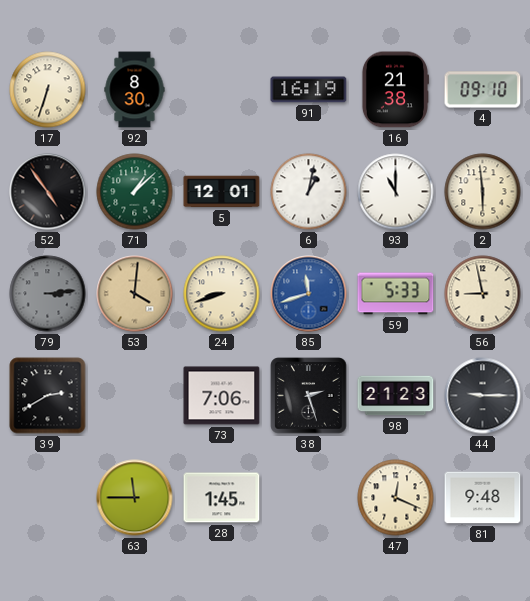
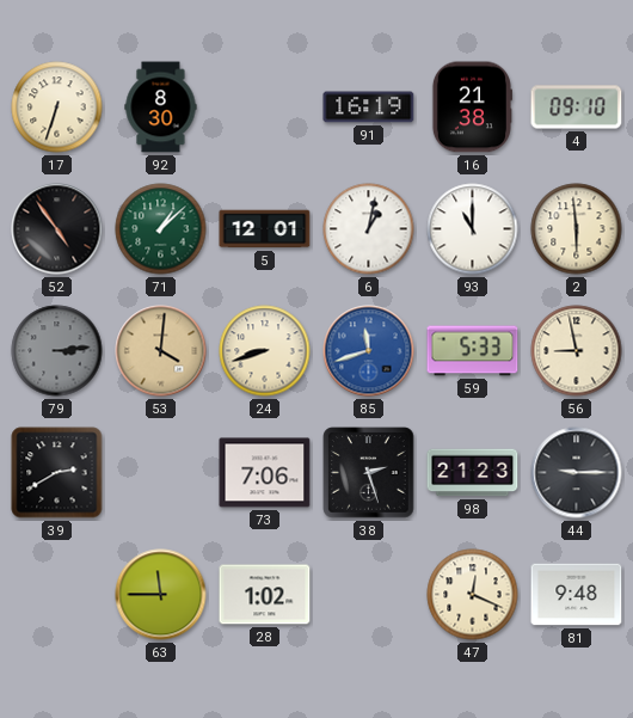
28: 1:45 -> 1:02
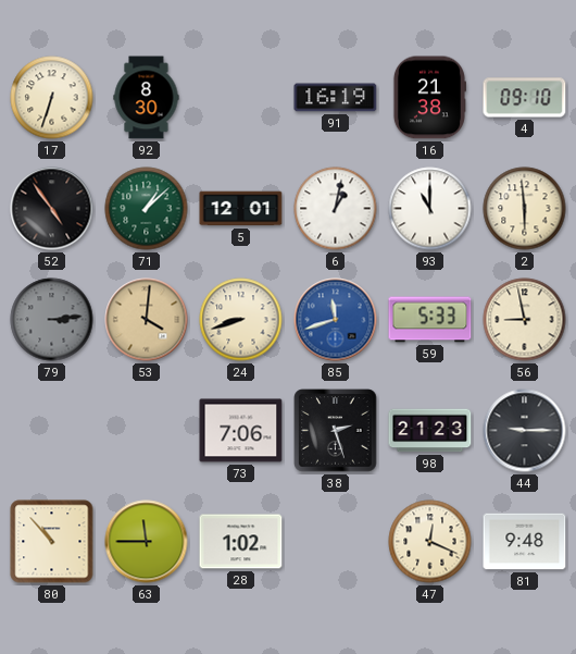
39: 2:40 -> none
80: none -> 10:53
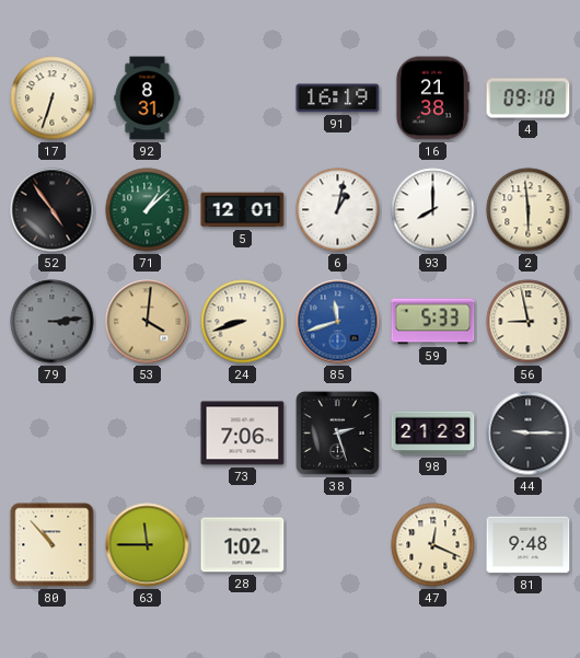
92: 8:30 -> 8:31
93: 11:00 -> 8:00
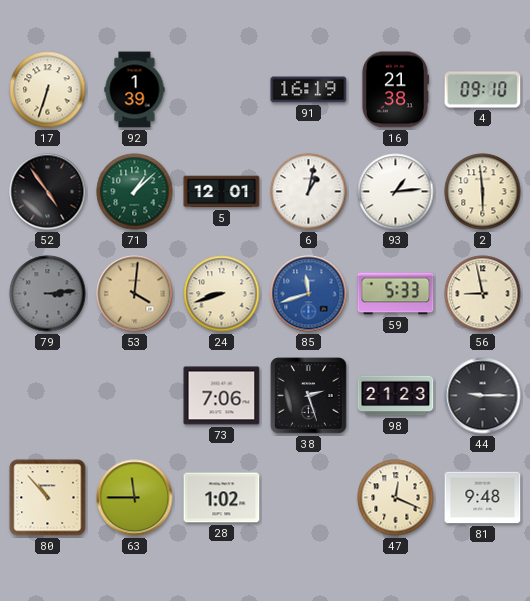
92: 8:31 -> 1:39
93: 8:00 -> 1:14
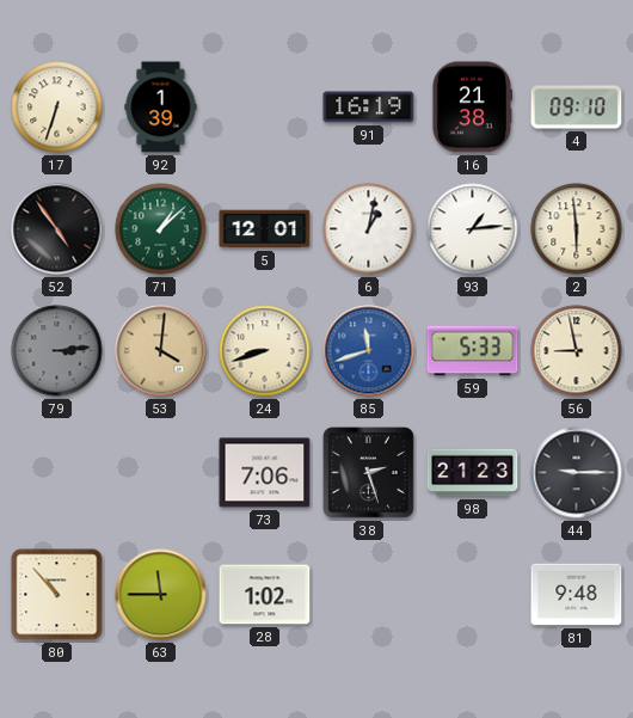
47: 12:19 -> none
